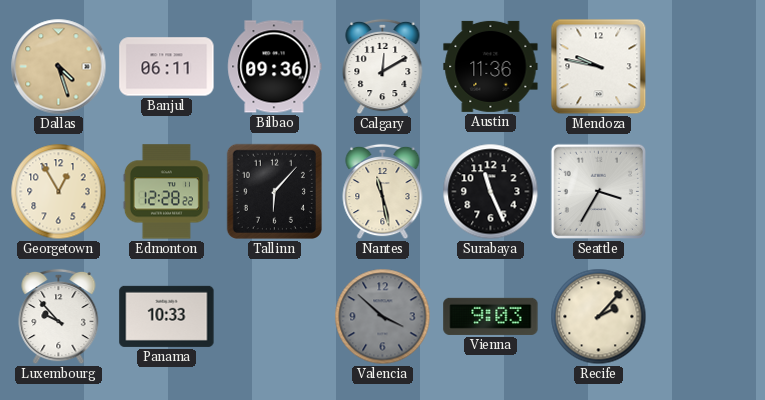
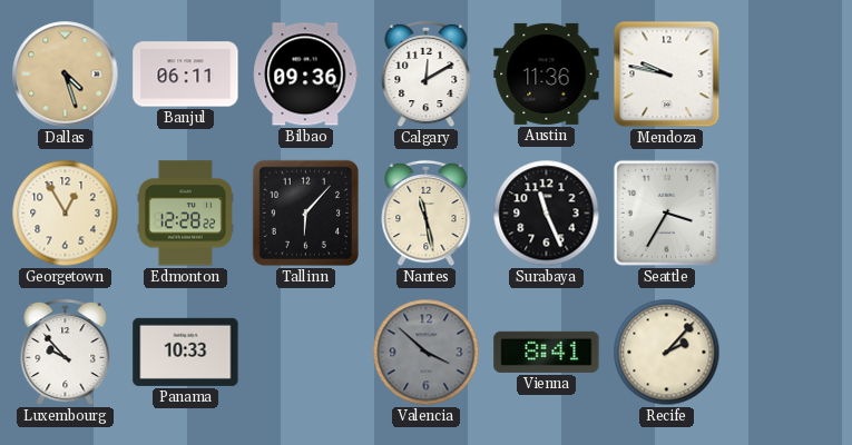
Vienna: 9:03 -> 8:41
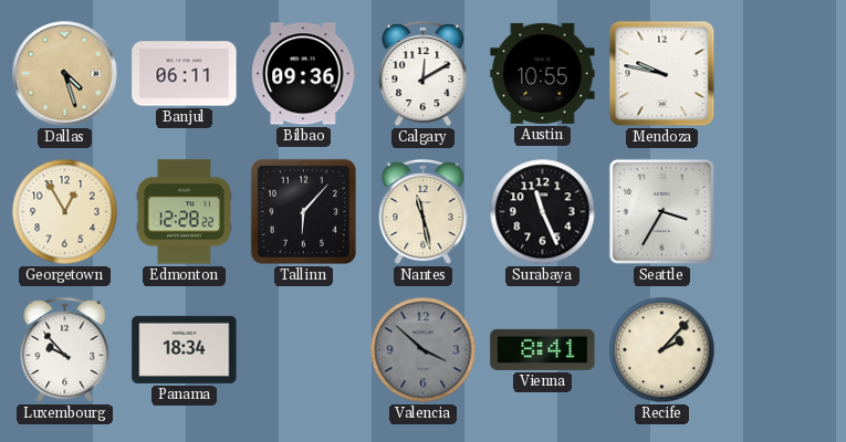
Austin: 11:36 -> 10:55
Panama: 10:33 -> 18:34
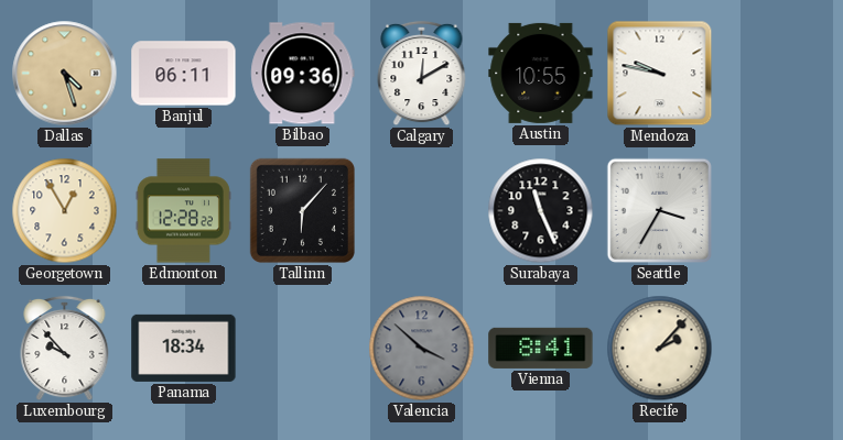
Nantes: 11:28 -> none
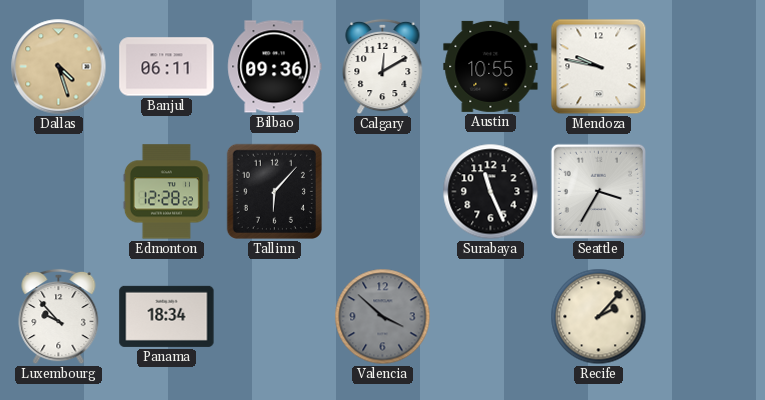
Georgetown: 12:55 -> none
Vienna: 8:41 -> none
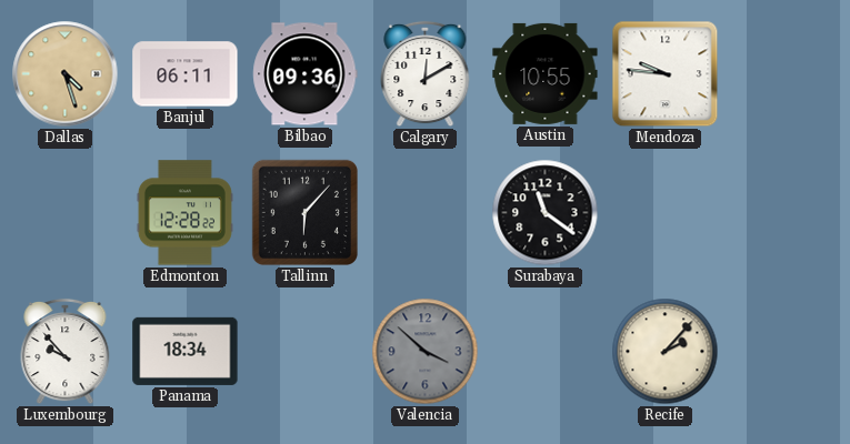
Mendoza: 9:47 -> 9:46
Surabaya: 11:26 -> 11:21
Seattle: 3:35 -> none
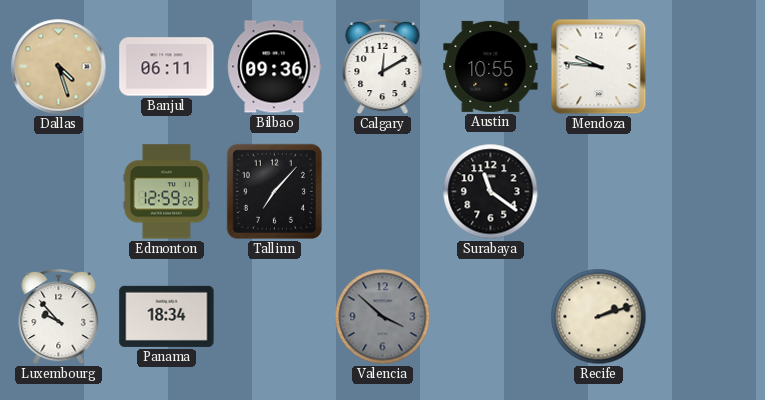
Edmonton: 12:28 -> 12:59
Tallinn: 6:07 -> 7:07
Recife: 2:07 -> 2:12
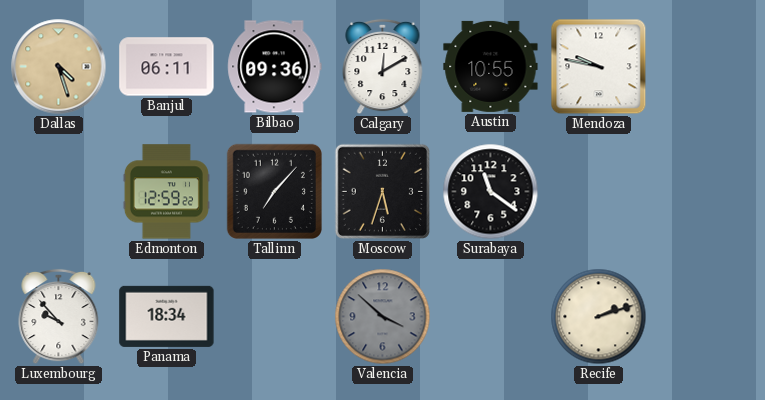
Mendoza: 9:46 -> 9:47
Moscow: none -> 5:33
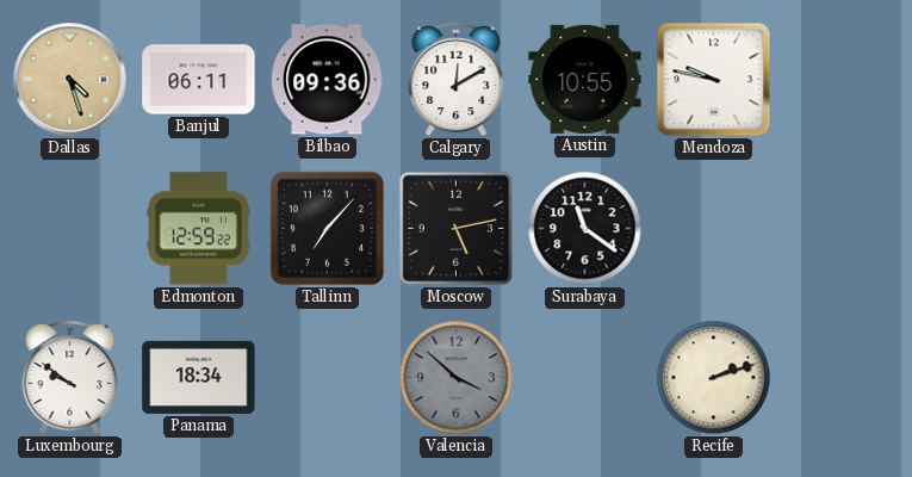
Moscow: 5:33 -> 5:13
Luxembourg: 9:53 -> 9:51
